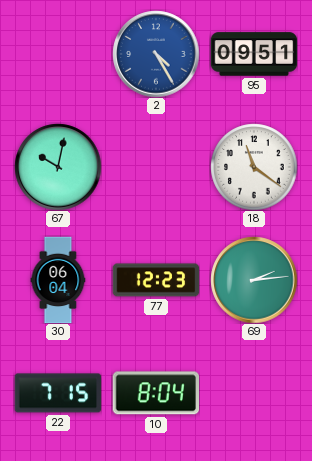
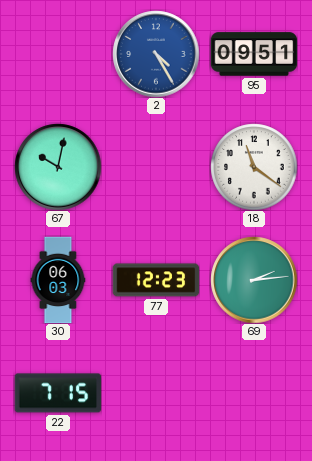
30: 06:04 -> 06:03
10: 8:04 -> none
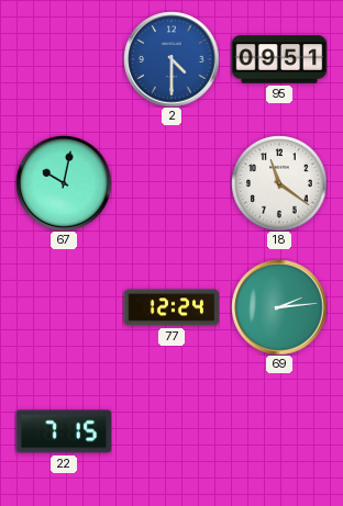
2: 4:25 -> 4:30
30: 06:03 -> none
77: 12:23 -> 12:24
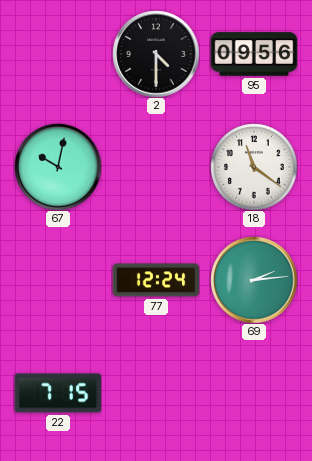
2 dial: blue -> black
95: 09:51 -> 09:56
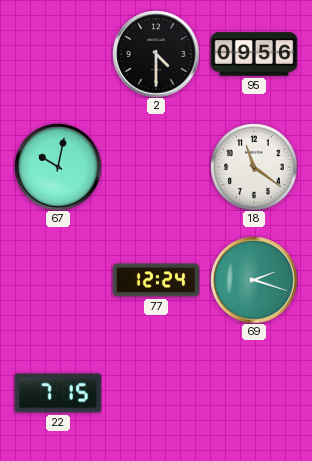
69: 2:14 -> 2:18
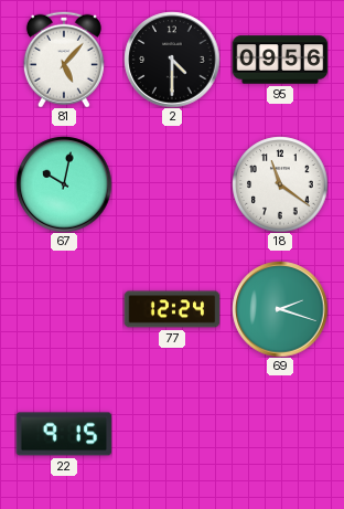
81: none -> 5:07
22: 7:15 -> 9:15
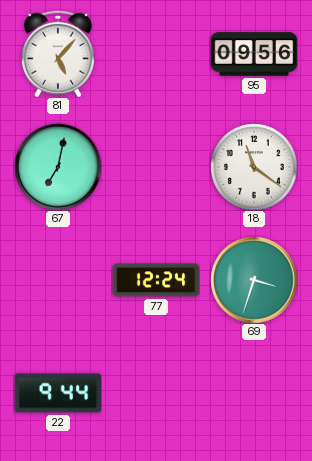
2: 4:30 -> none
67: 10:02 -> 7:02
69: 2:18 -> 3:33
22: 9:15 -> 9:44
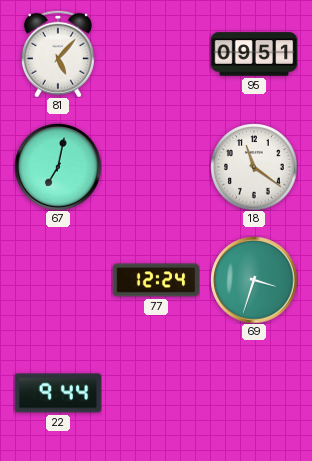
95: 09:56 -> 09:51
